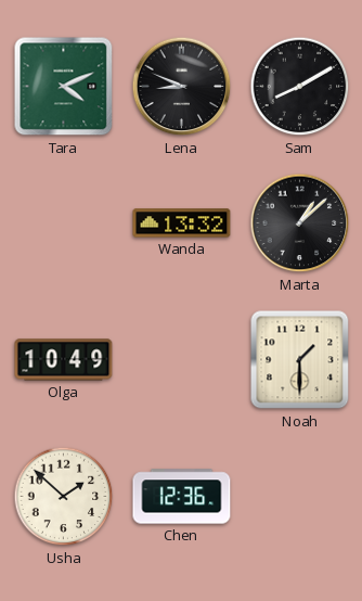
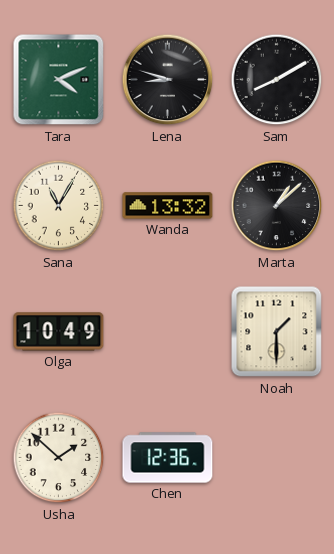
Lena: 8:49 -> 8:48
Sana: none -> 11:05
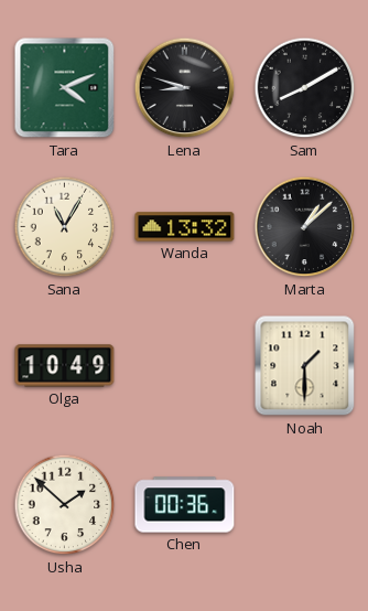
Chen: 12:36 -> 00:36
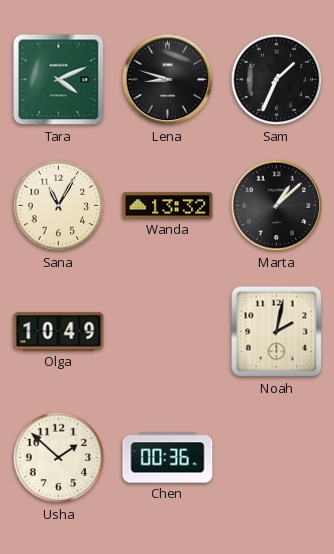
Sam: 8:10 -> 1:34
Noah: 1:30 -> 2:02
